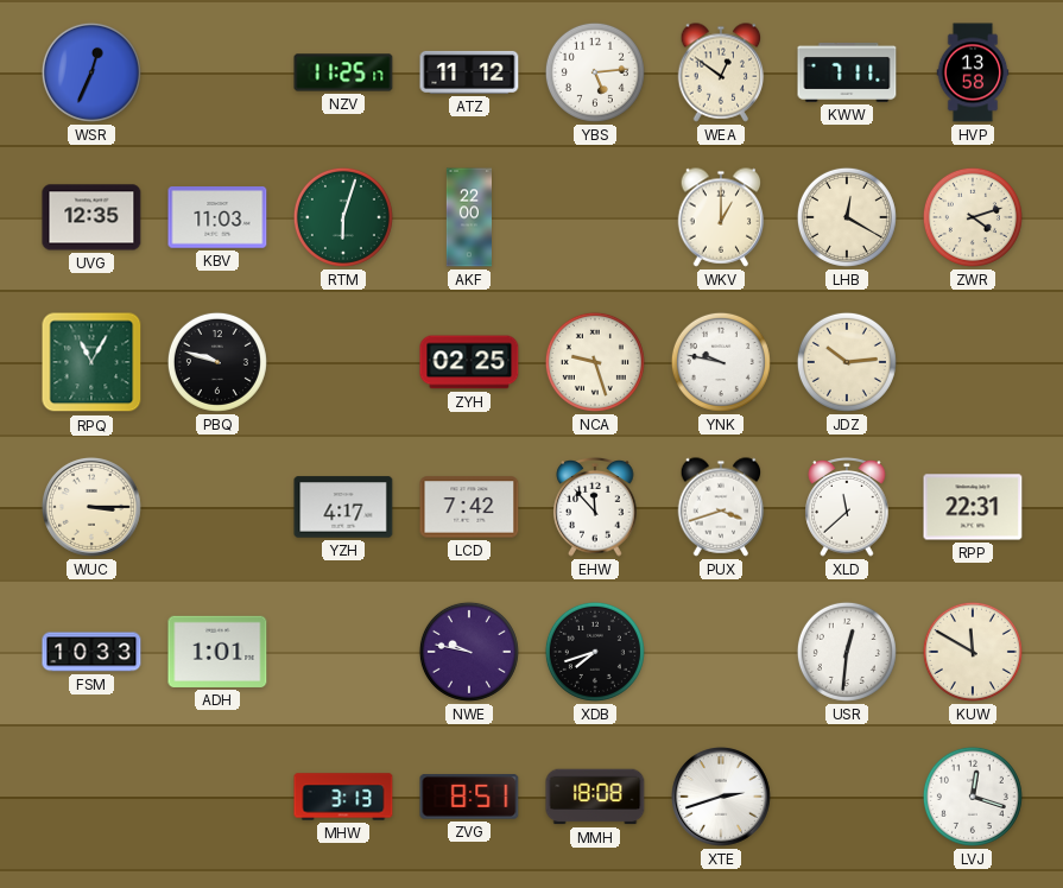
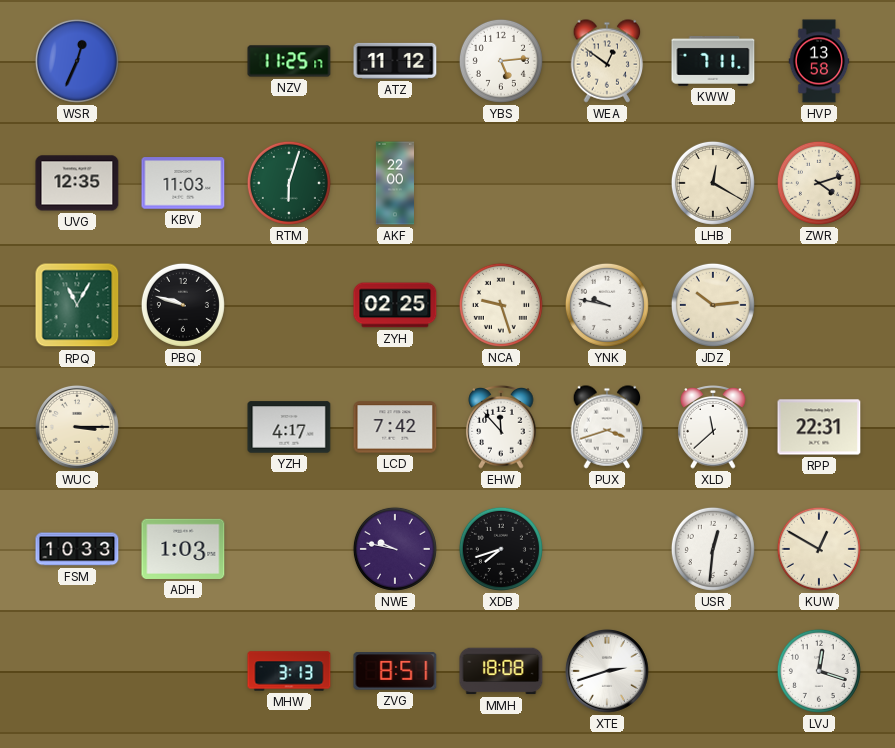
WKV: 1:00 -> none
ADH: 1:01 -> 1:03
KUW: 11:50 -> 12:50
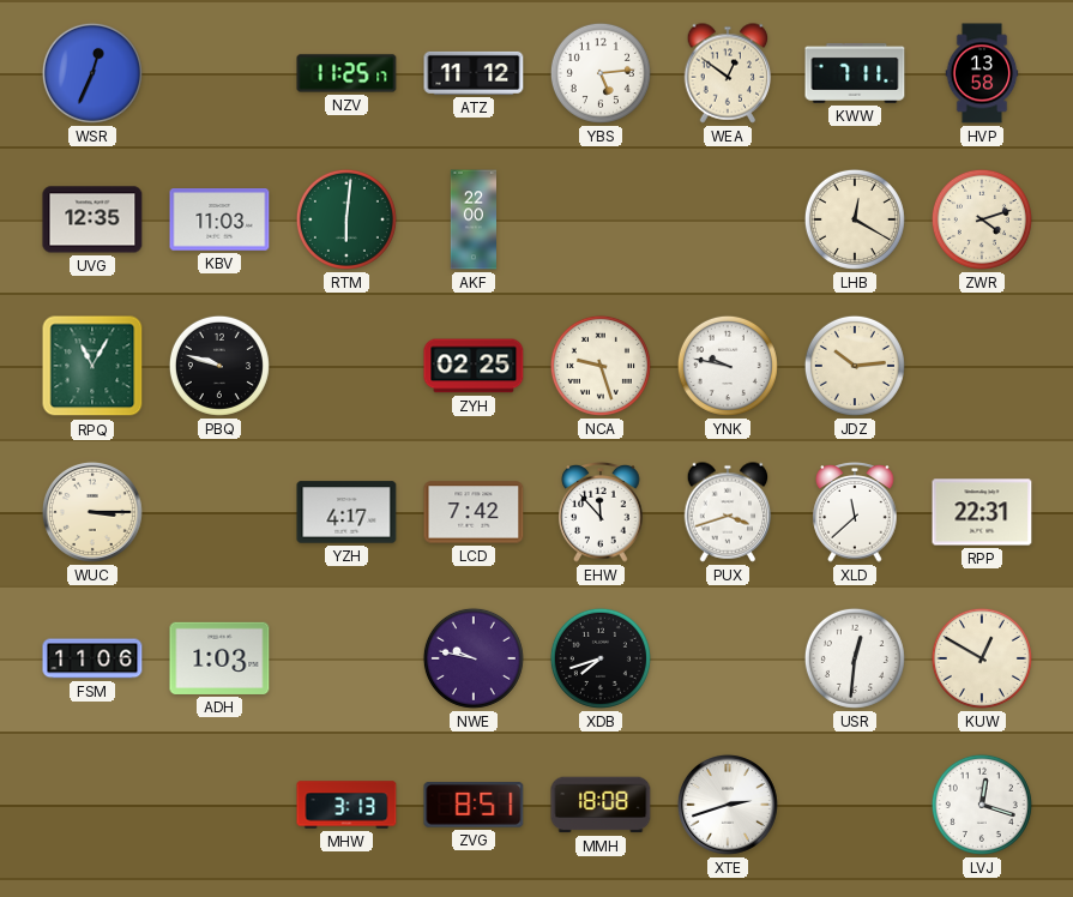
RTM: 6:03 -> 6:01
FSM: 10:33 -> 11:06
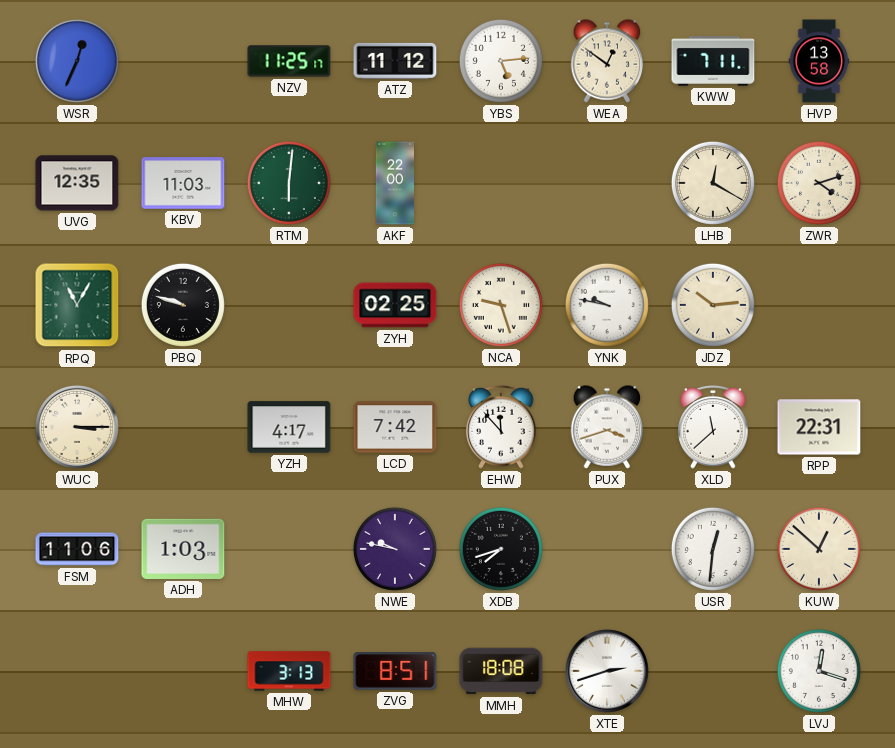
KUW: 12:50 -> 12:52
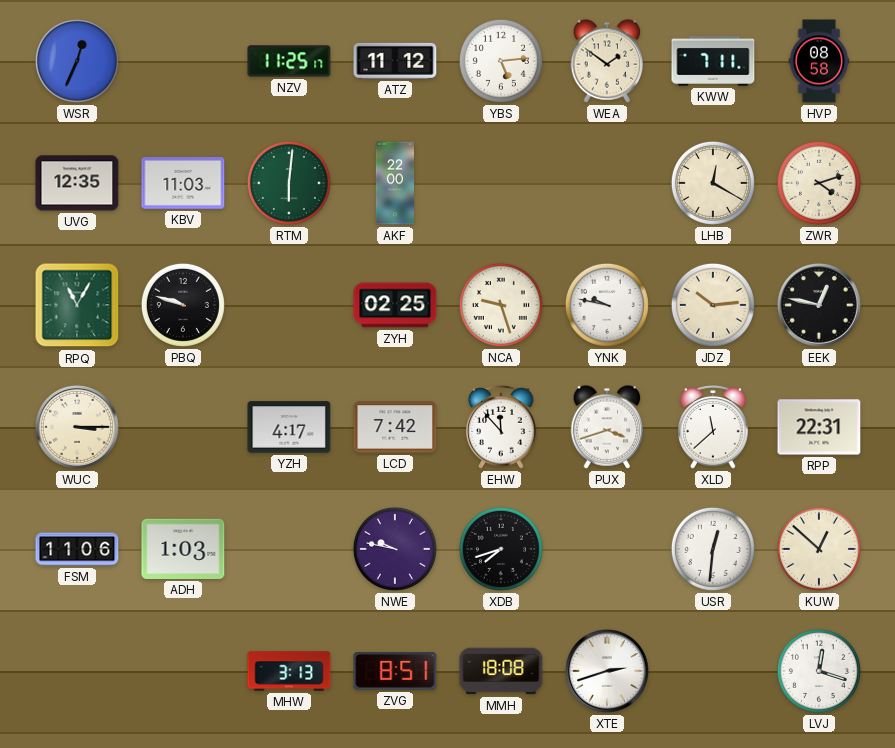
WEA: 12:51 -> 1:51
HVP: 13:58 -> 08:58
EEK: none -> 12:47
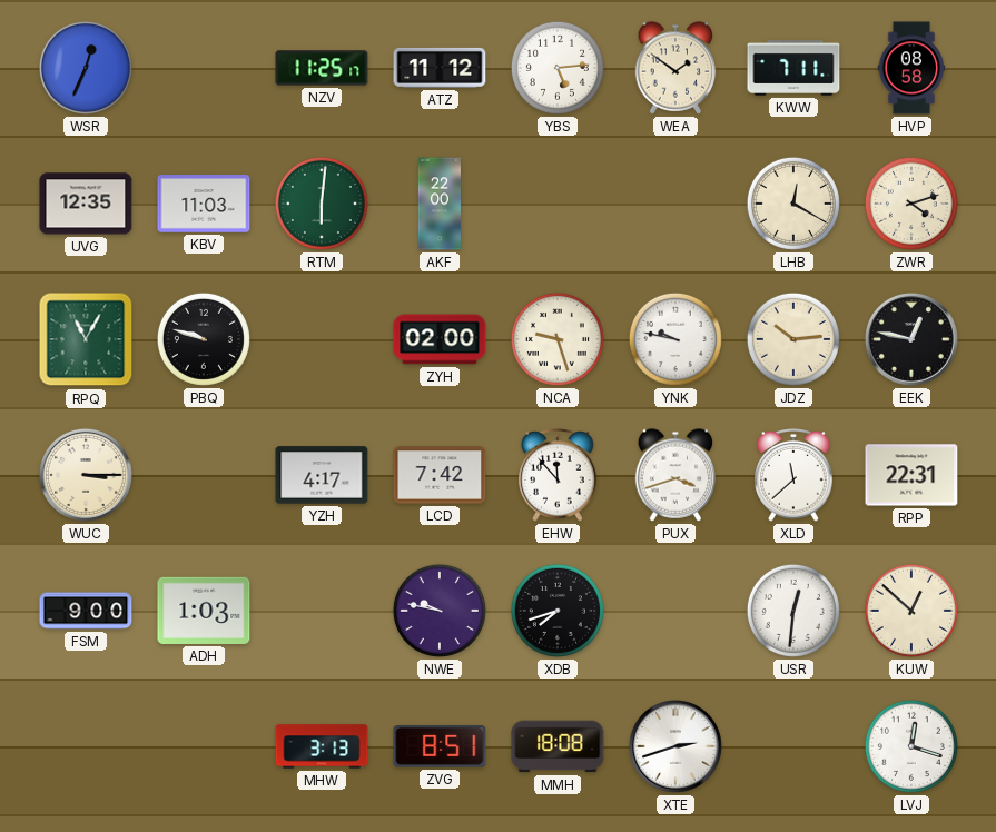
ZYH: 02:25 -> 02:00
FSM: 11:06 -> 9:00
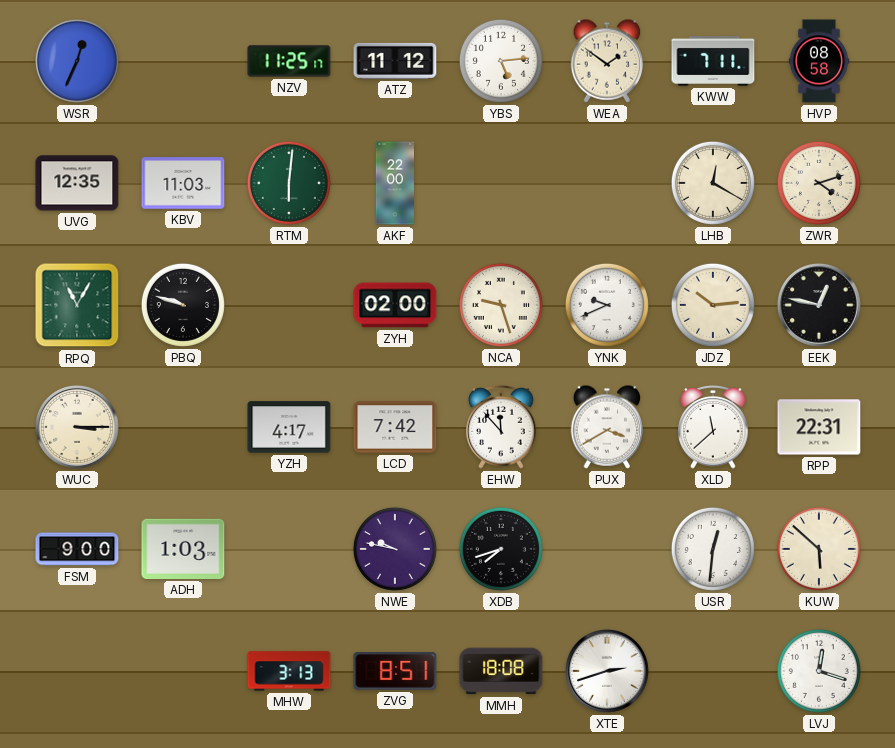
YNK: 9:47 -> 9:41
PUX: 3:42 -> 3:40
KUW: 12:52 -> 5:52
